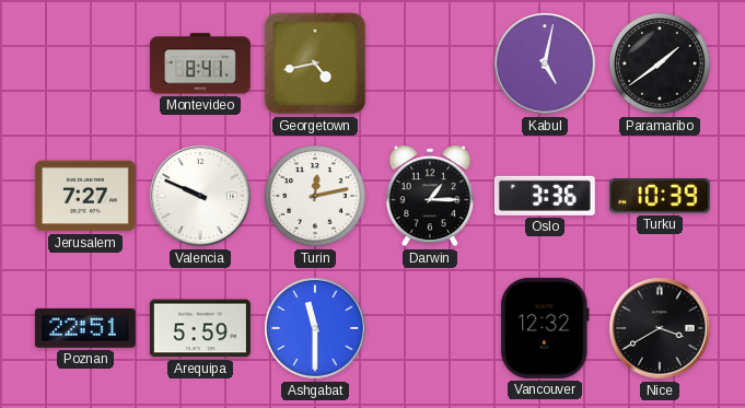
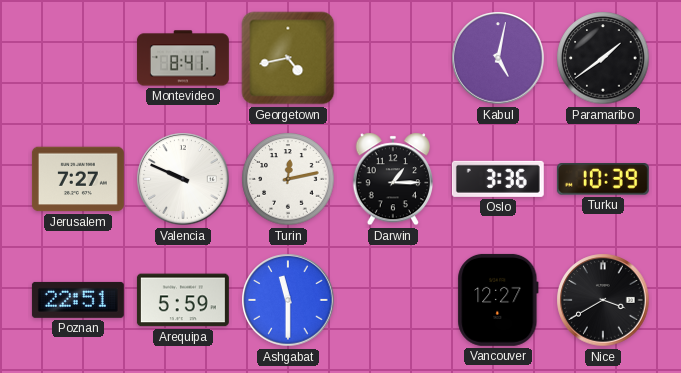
Vancouver: 12:32 -> 12:27
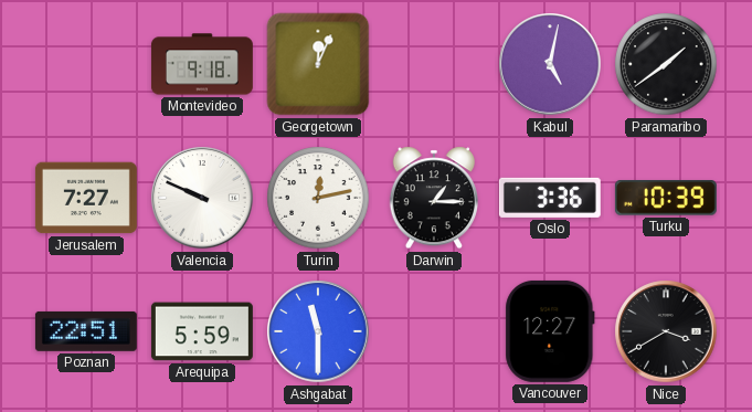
Montevideo: 8:41 -> 9:18
Georgetown: 4:43 -> 12:04
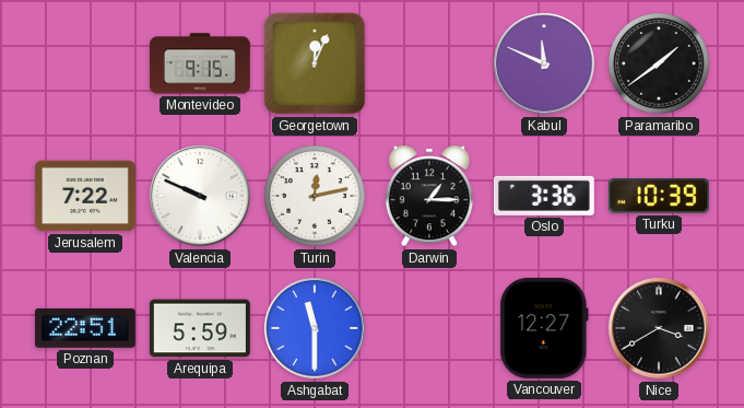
Montevideo: 9:18 -> 9:15
Kabul: 5:02 -> 11:49
Jerusalem: 7:27 -> 7:22
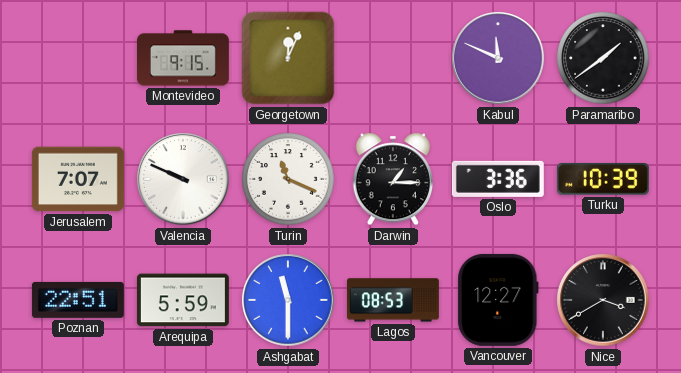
Jerusalem: 7:22 -> 7:07
Turin: 12:13 -> 11:19
Lagos: none -> 08:53
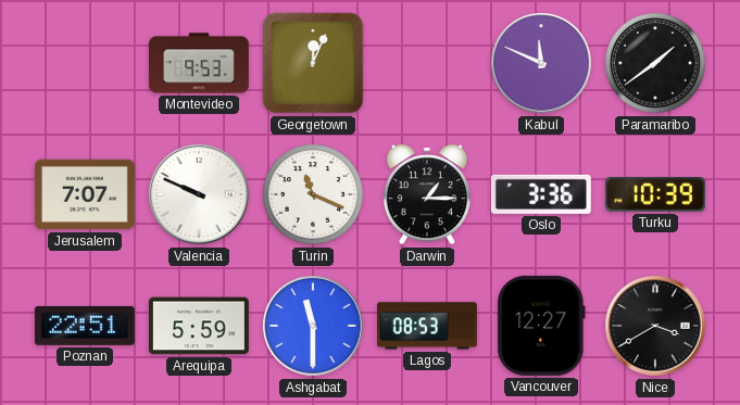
Montevideo: 9:15 -> 9:53
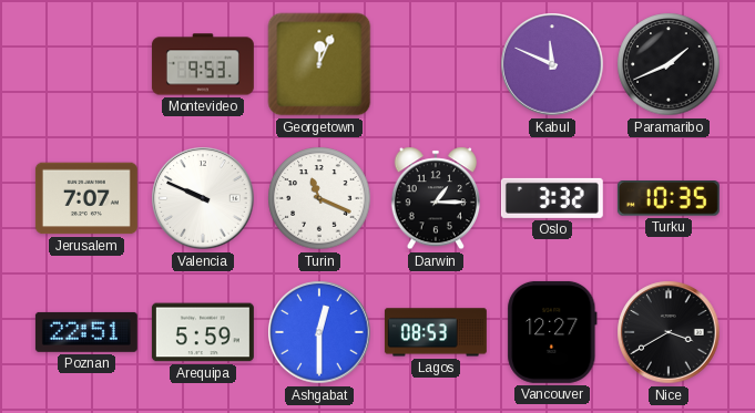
Paramaribo: 1:39 -> 1:41
Oslo: 3:36 -> 3:32
Turku: 10:39 -> 10:35
Ashgabat: 11:30 -> 12:30
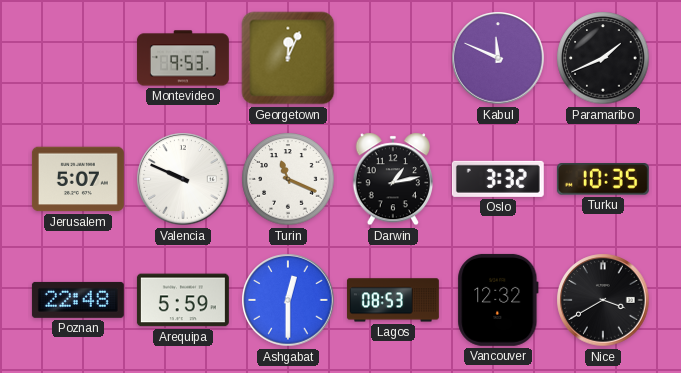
Jerusalem: 7:07 -> 5:07
Darwin: 1:15 -> 1:13
Poznan: 22:51 -> 22:48
Vancouver: 12:27 -> 12:32
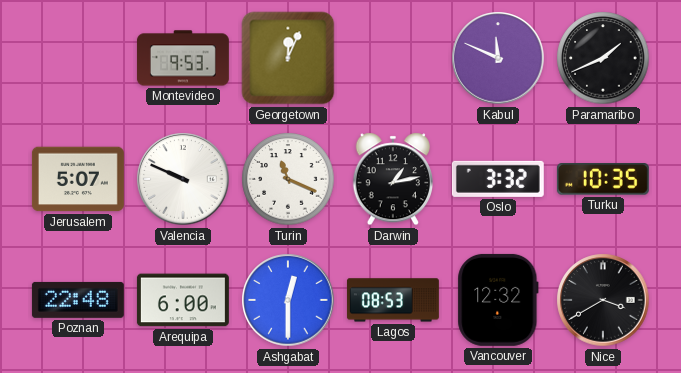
Arequipa: 5:59 -> 6:00
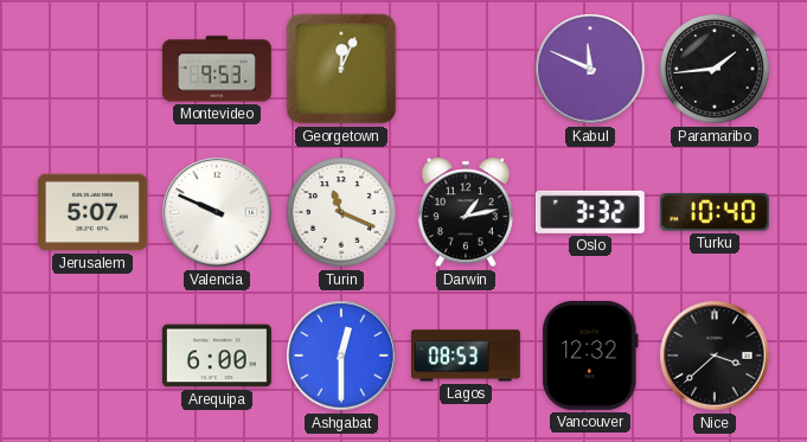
Paramaribo: 1:41 -> 1:44
Turku: 10:35 -> 10:40
Poznan: 22:48 -> none
Nice: 3:40 -> 3:38
